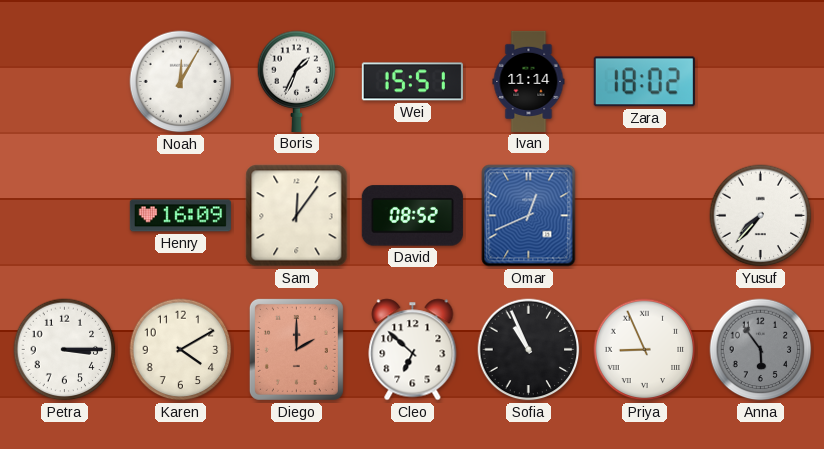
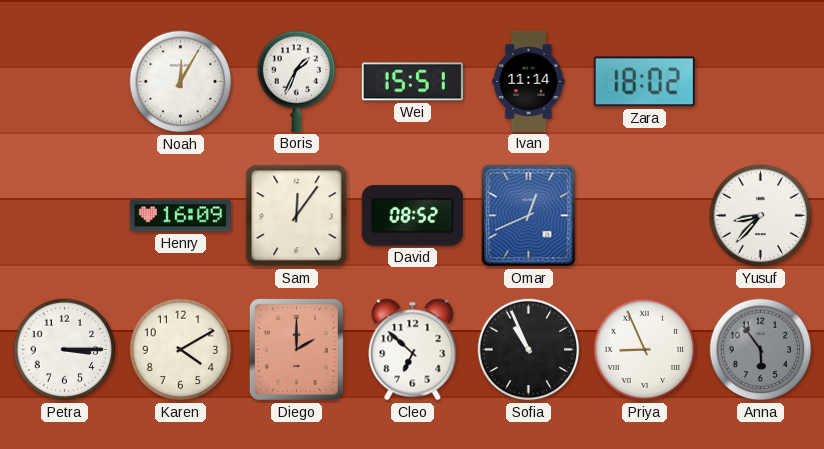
Yusuf: 7:37 -> 8:37
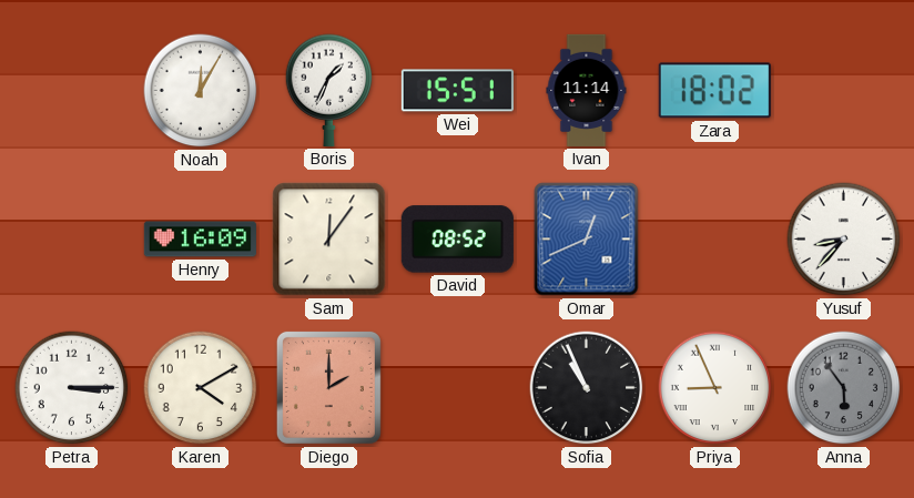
Cleo: 6:52 -> none
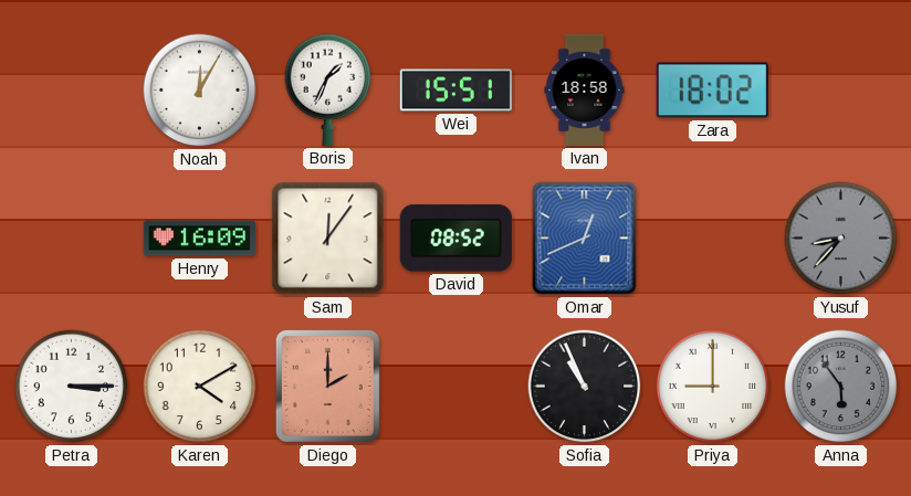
Ivan: 11:14 -> 18:58
Yusuf dial: white -> grey
Priya: 8:56 -> 9:00
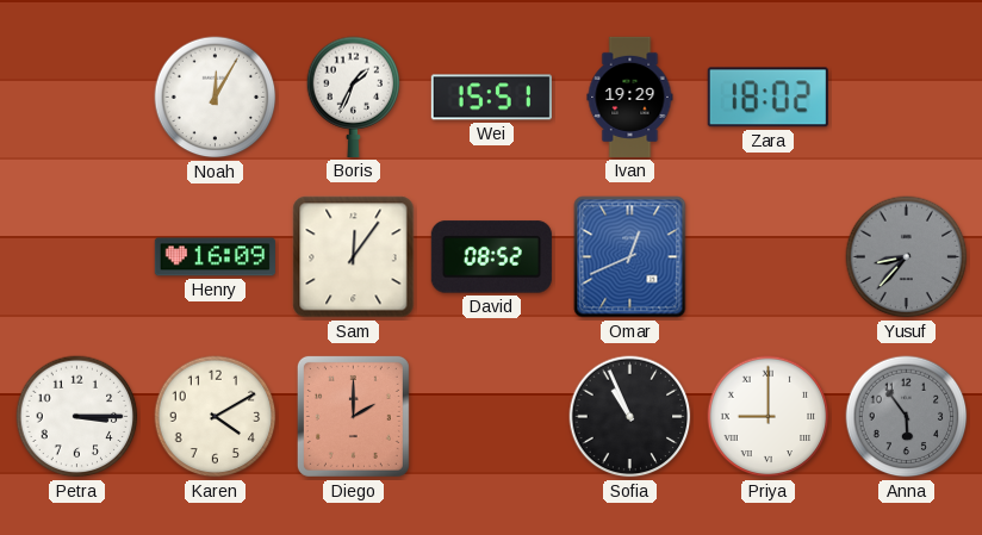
Ivan: 18:58 -> 19:29
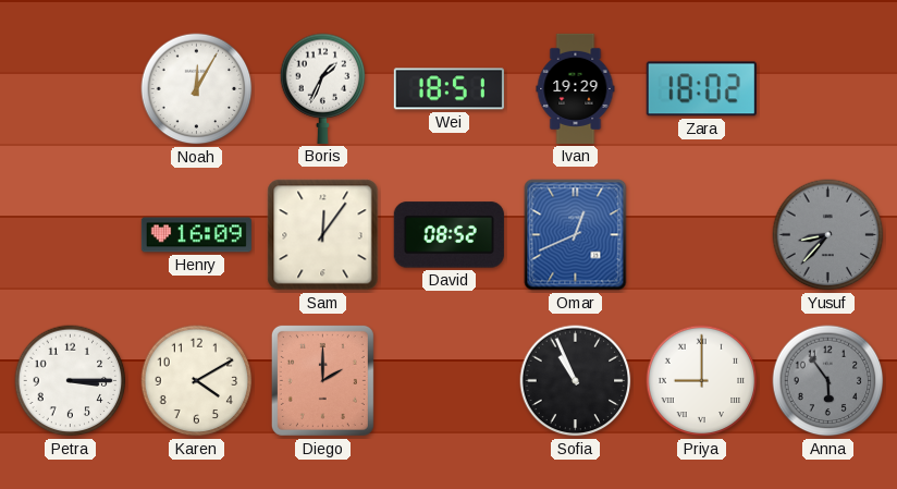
Wei: 15:51 -> 18:51
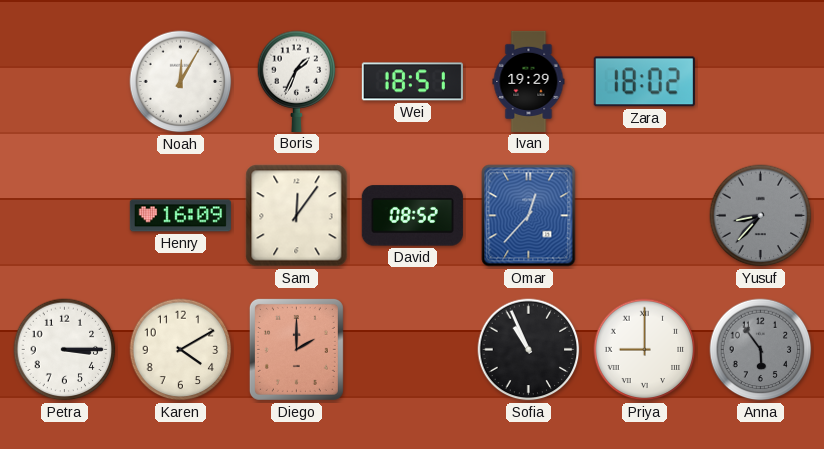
Omar: 12:41 -> 12:37
